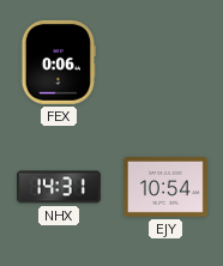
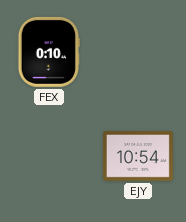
FEX: 0:06 -> 0:10
NHX: 14:31 -> none
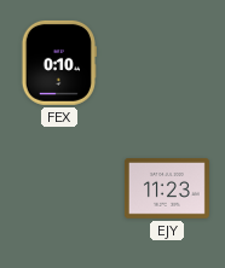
EJY: 10:54 -> 11:23
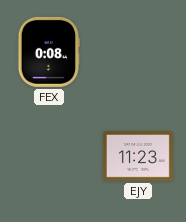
FEX: 0:10 -> 0:08
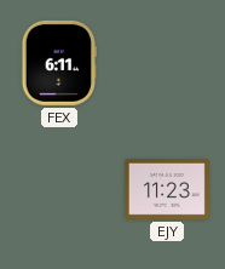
FEX: 0:08 -> 6:11
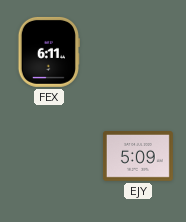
EJY: 11:23 -> 5:09
